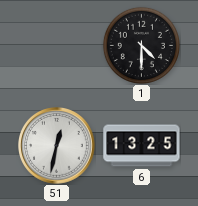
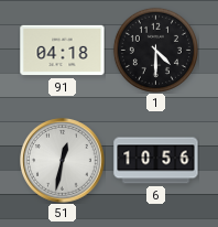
91: none -> 04:18
6: 13:25 -> 10:56
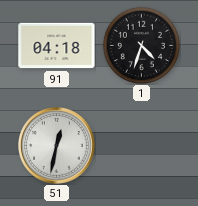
1: 4:30 -> 4:33
6: 10:56 -> none
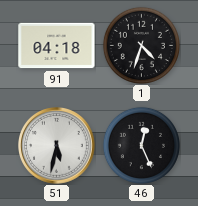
51: 12:32 -> 5:32
46: none -> 12:26
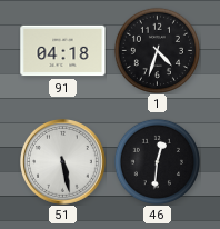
51: 5:32 -> 5:28
46: 12:26 -> 12:31
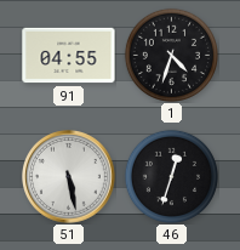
91: 04:18 -> 04:55
46: 12:31 -> 12:33
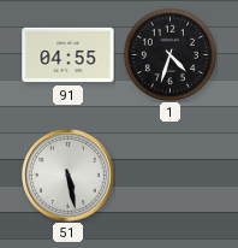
46: 12:33 -> none
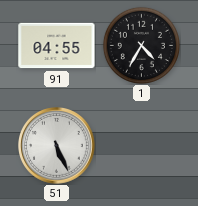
1: 4:33 -> 4:35
51: 5:28 -> 5:26
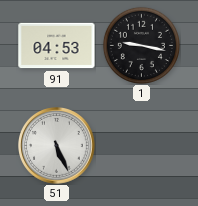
91: 04:55 -> 04:53
1: 4:35 -> 9:17
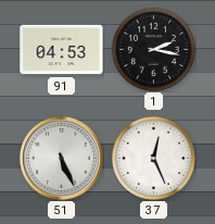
1: 9:17 -> 2:17
37: none -> 12:26
